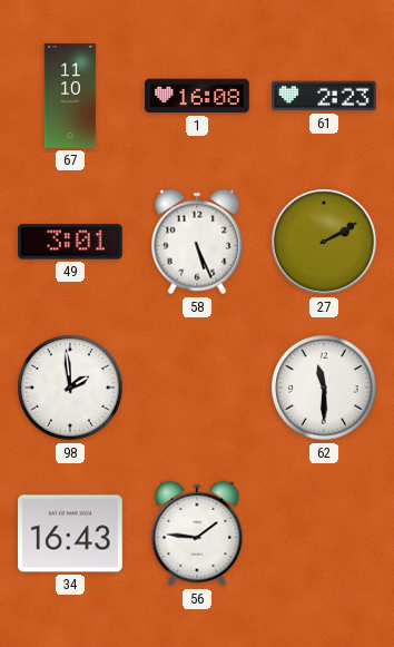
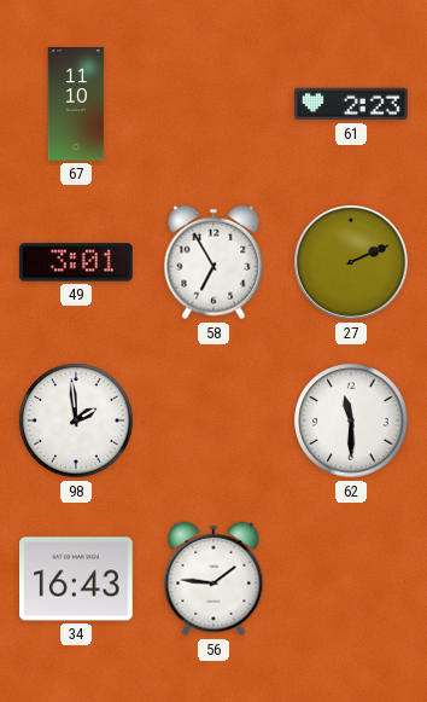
1: 16:08 -> none
58: 5:26 -> 6:55
27: 2:10 -> 2:11
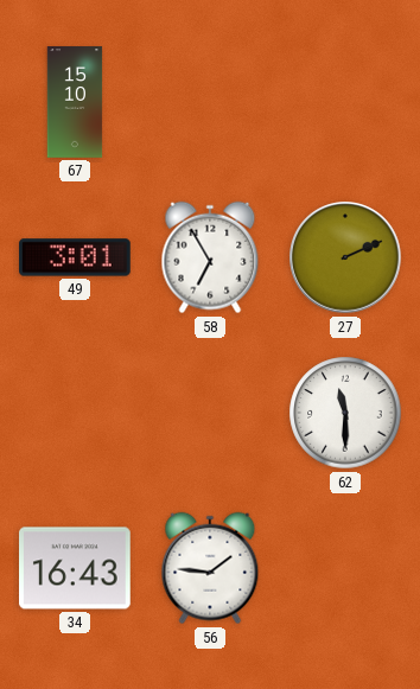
67: 11:10 -> 15:10
61: 2:23 -> none
98: 1:59 -> none
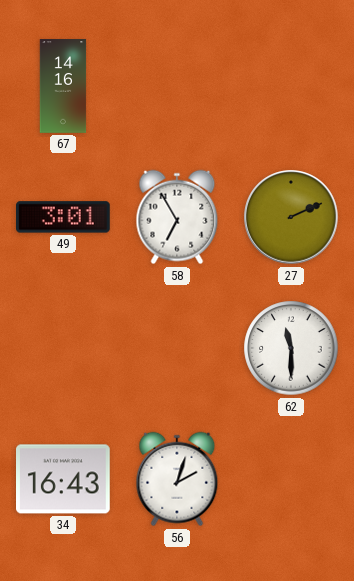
67: 15:10 -> 14:16
56: 1:46 -> 2:03
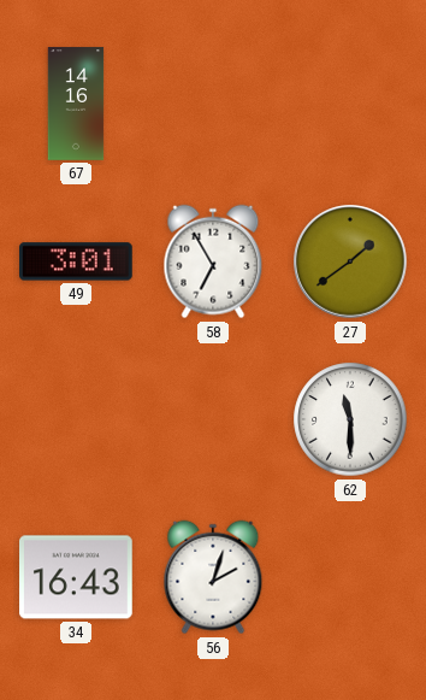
27: 2:11 -> 1:39
